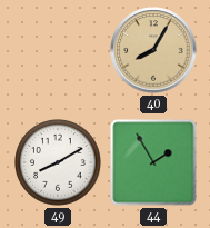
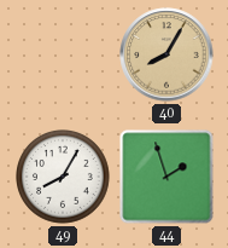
49: 8:10 -> 8:05
44: 1:55 -> 1:57
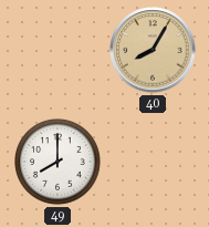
49: 8:05 -> 8:00
44: 1:57 -> none
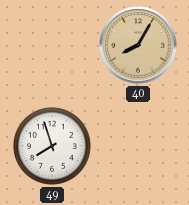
49: 8:00 -> 7:57
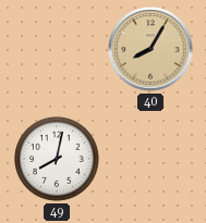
49: 7:57 -> 8:02
